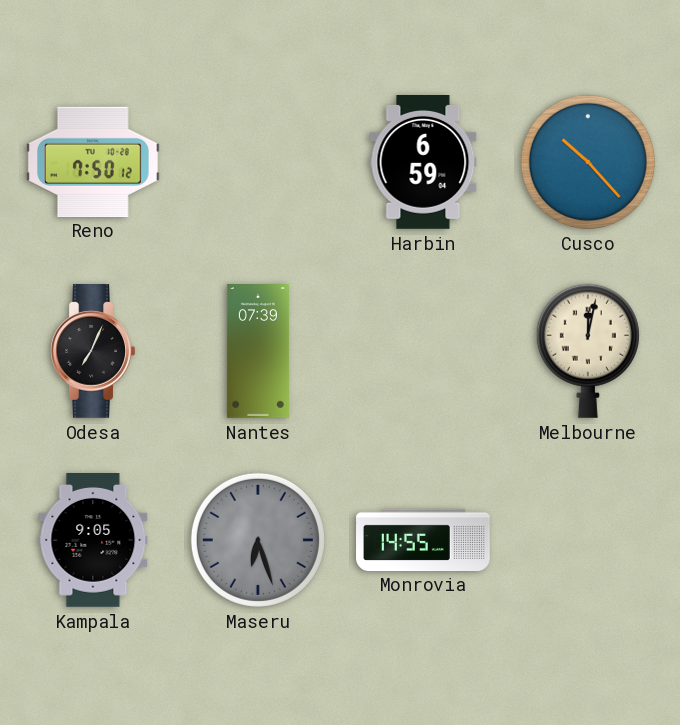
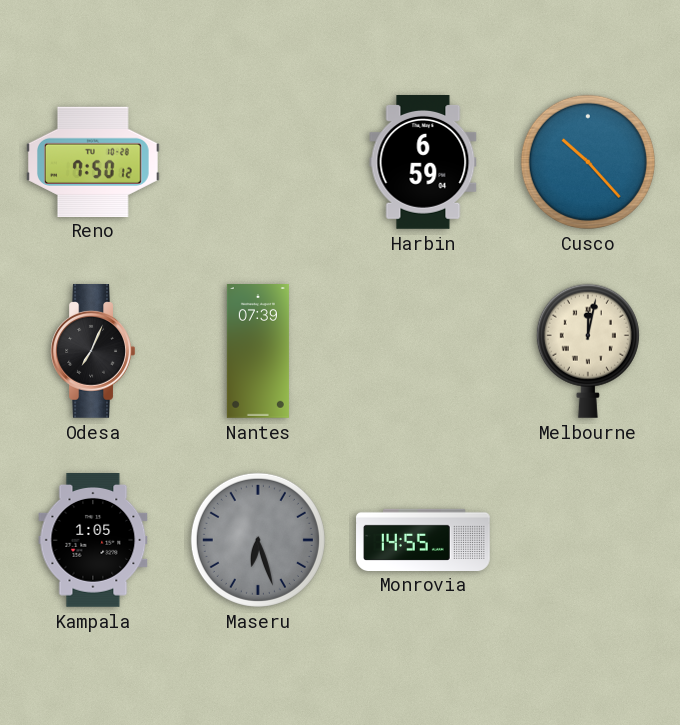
Kampala: 9:05 -> 1:05
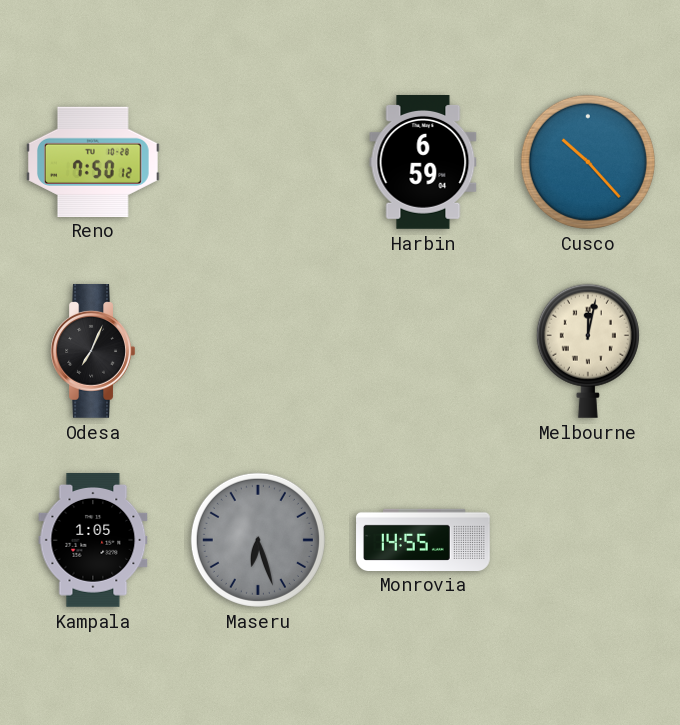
Nantes: 07:39 -> none
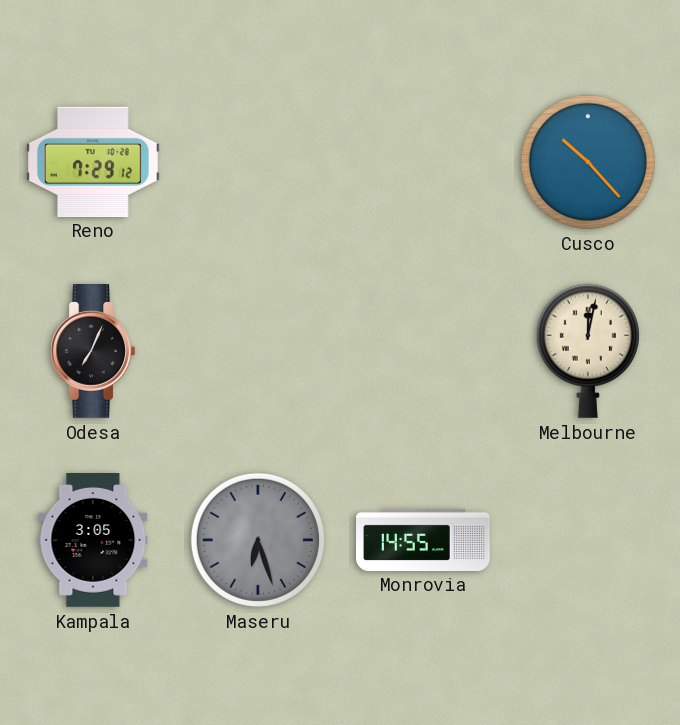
Reno: 7:50 -> 7:29
Harbin: 6:59 -> none
Kampala: 1:05 -> 3:05
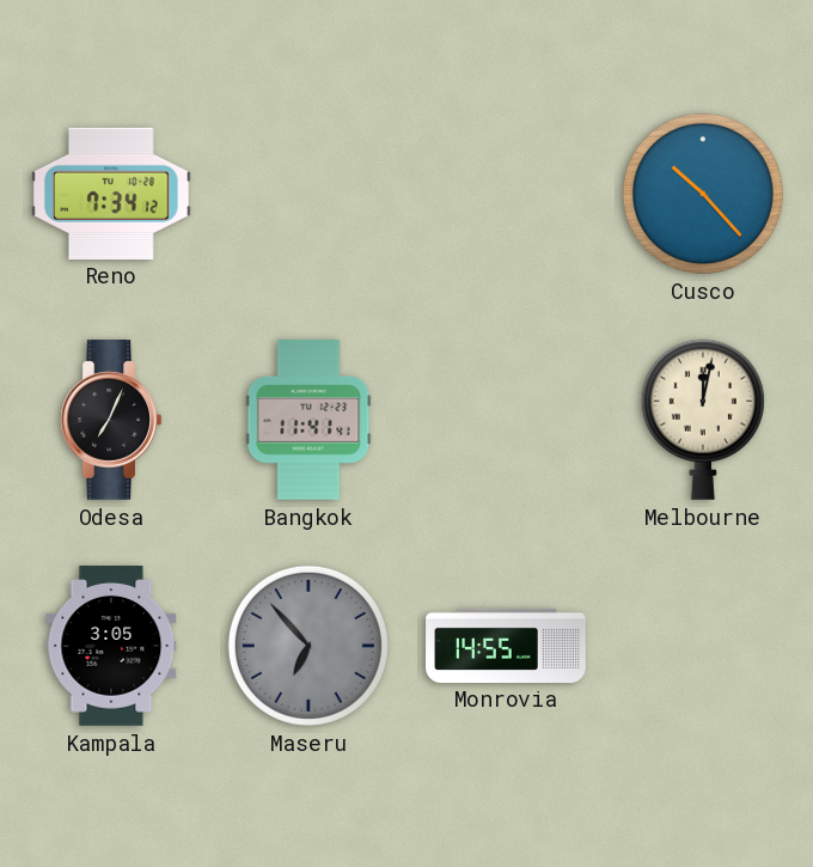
Reno: 7:29 -> 7:34
Bangkok: none -> 11:41
Maseru: 6:27 -> 6:53
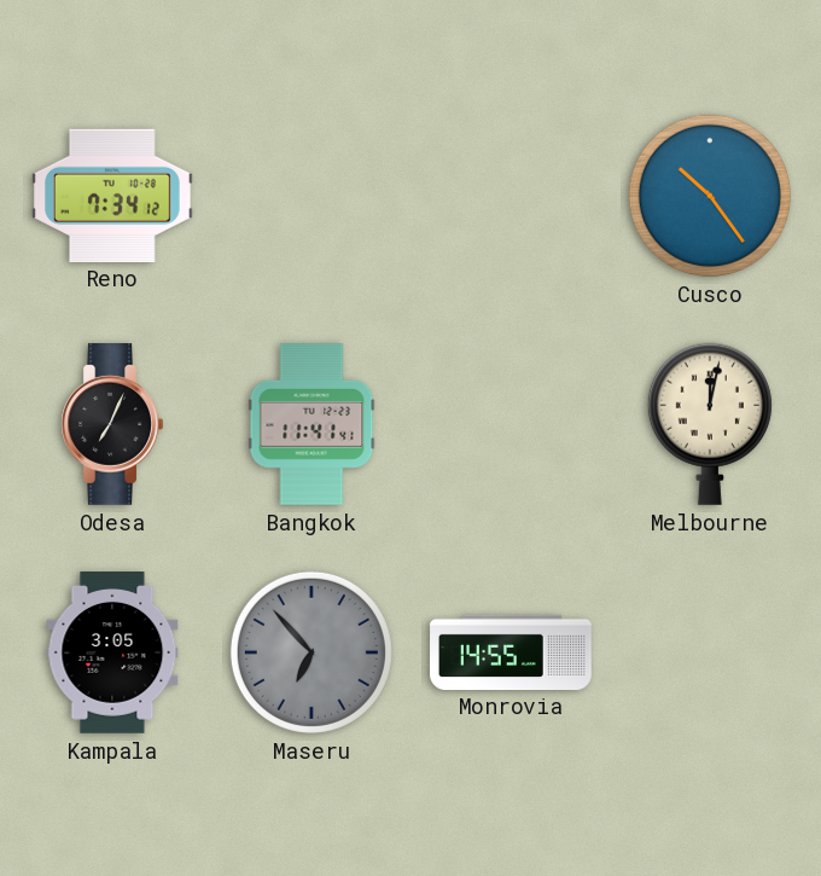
Cusco: 10:23 -> 10:24
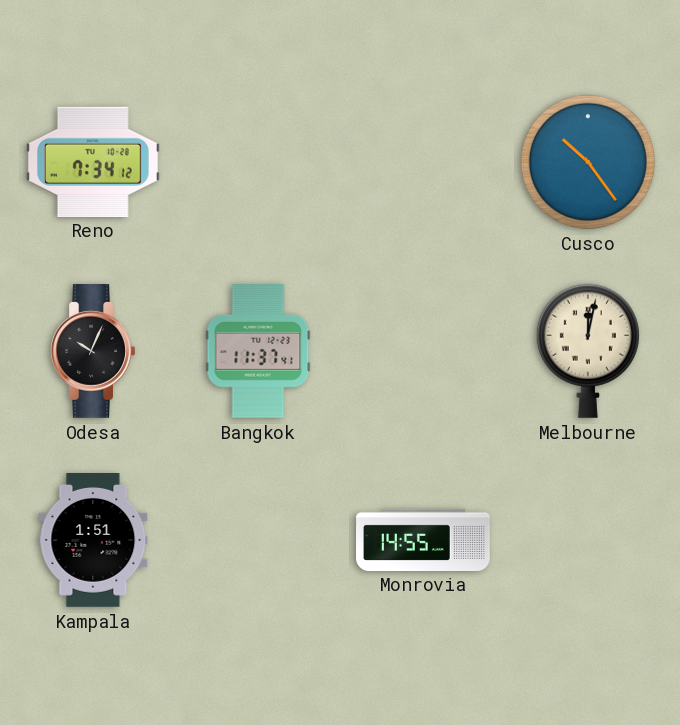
Odesa: 7:04 -> 10:04
Bangkok: 11:41 -> 11:37
Kampala: 3:05 -> 1:51
Maseru: 6:53 -> none
